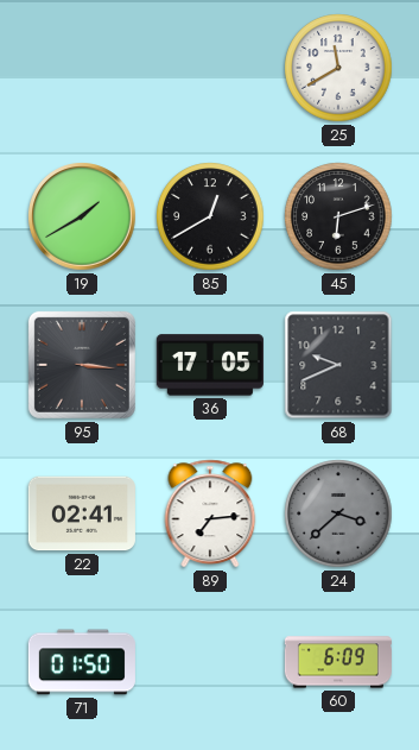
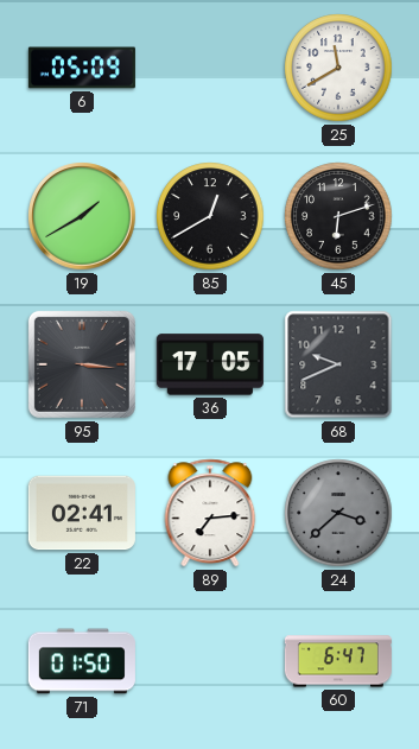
6: none -> 05:09
60: 6:09 -> 6:47
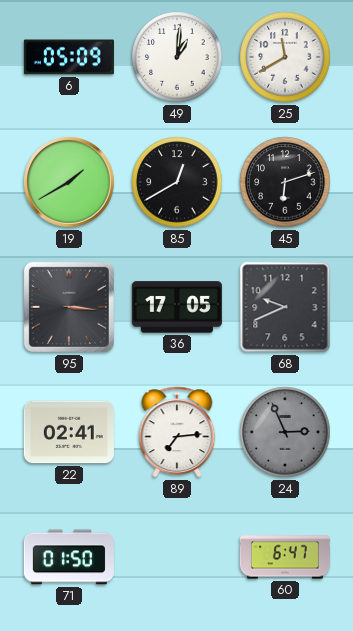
49: none -> 1:01
24: 3:38 -> 2:56
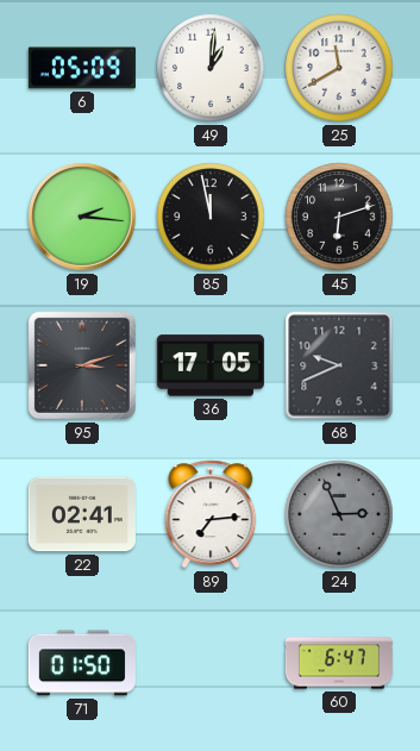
19: 1:40 -> 2:16
85: 12:40 -> 11:58
95: 3:16 -> 3:12
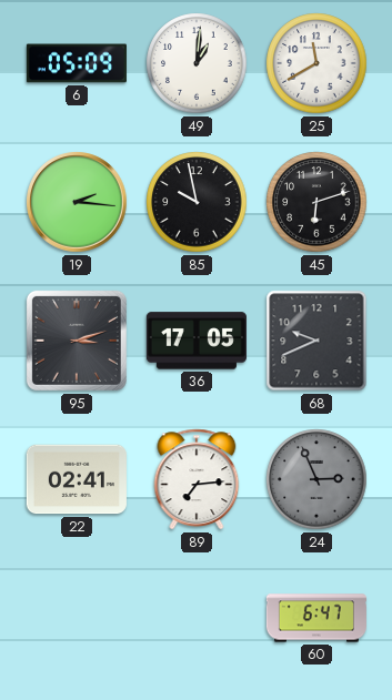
85: 11:58 -> 9:58
71: 01:50 -> none
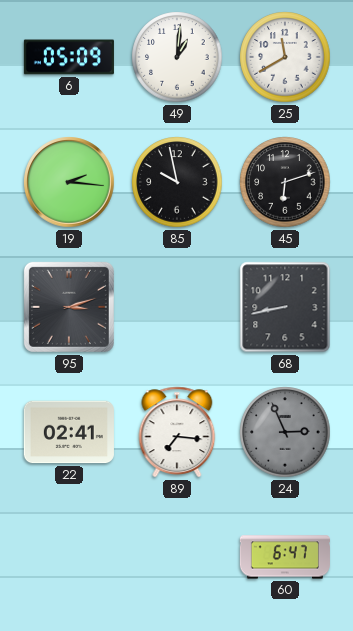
36: 17:05 -> none
68: 9:41 -> 8:43
89: 7:14 -> 7:16
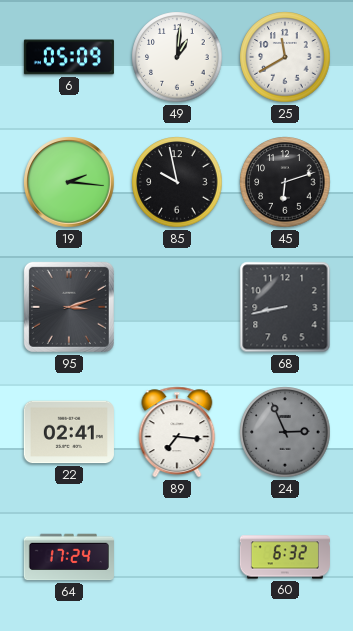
64: none -> 17:24
60: 6:47 -> 6:32
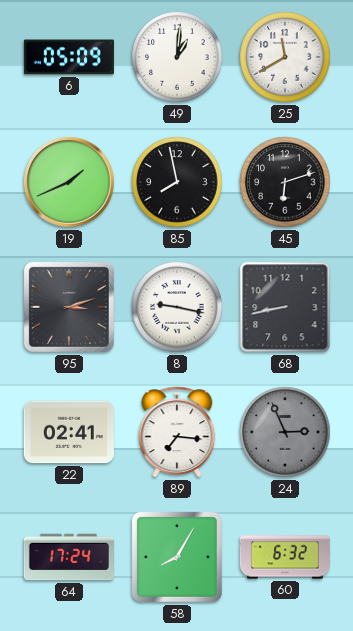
19: 2:16 -> 1:41
85: 9:58 -> 7:58
8: none -> 9:17
58: none -> 8:05
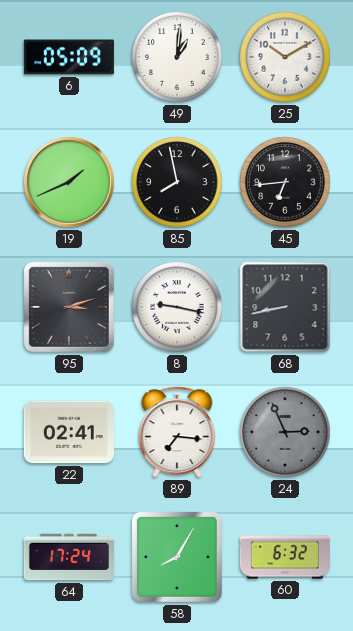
25: 11:40 -> 10:10
45: 6:12 -> 6:44
